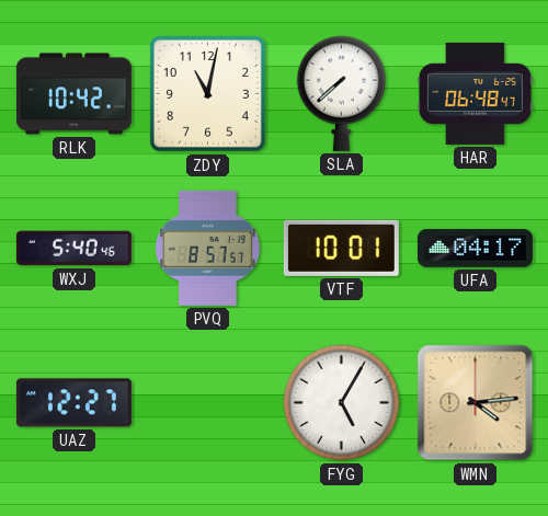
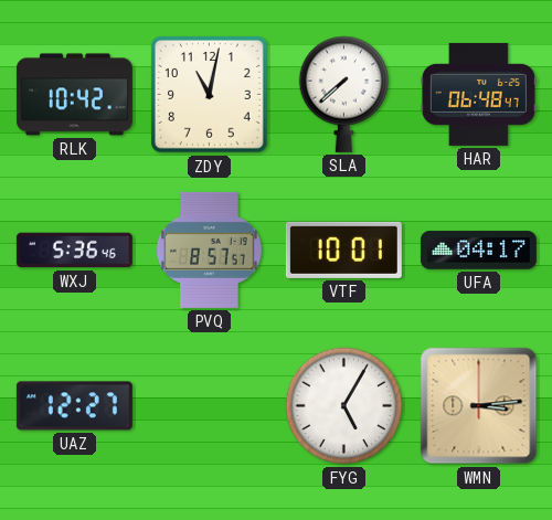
WXJ: 5:40 -> 5:36
WMN: 4:14 -> 3:14
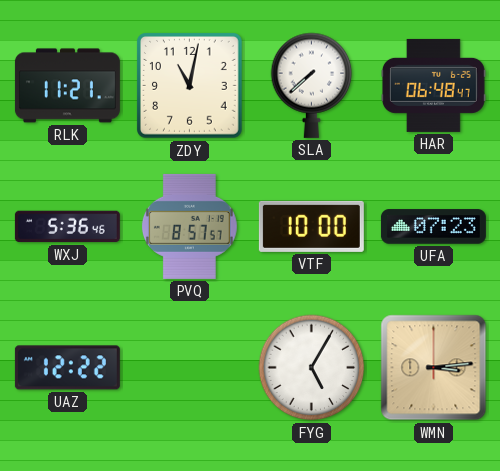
RLK: 10:42 -> 11:21
VTF: 10:01 -> 10:00
UFA: 04:17 -> 07:23
UAZ: 12:27 -> 12:22
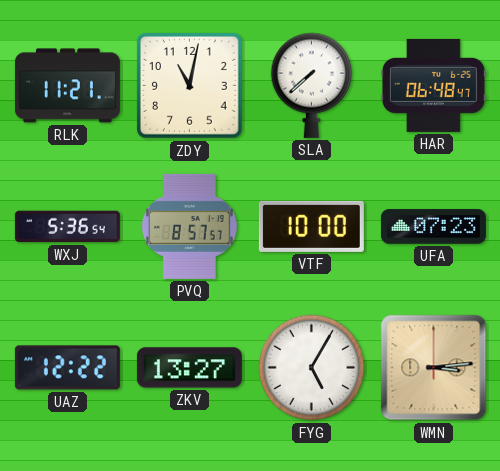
WXJ: 5:36:46 -> 5:36:54
ZKV: none -> 13:27
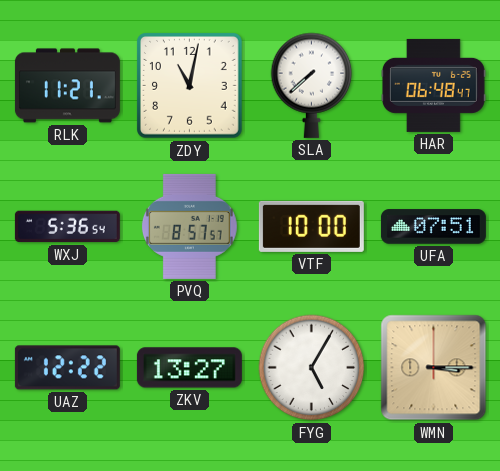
UFA: 07:23 -> 07:51
WMN: 3:14 -> 3:15
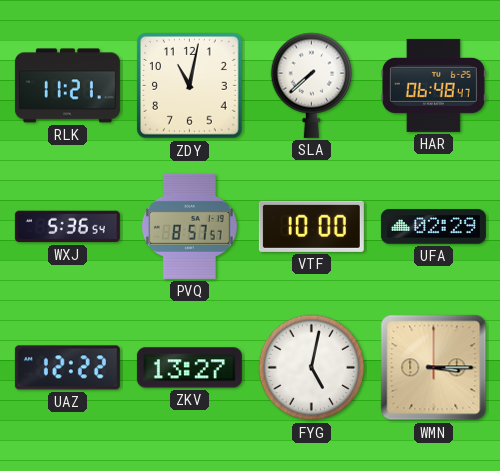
UFA: 07:51 -> 02:29
FYG: 5:05 -> 5:02
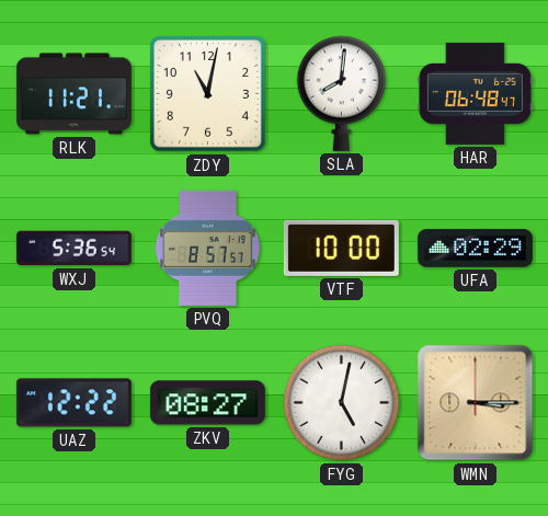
SLA: 7:38 -> 8:01
ZKV: 13:27 -> 08:27
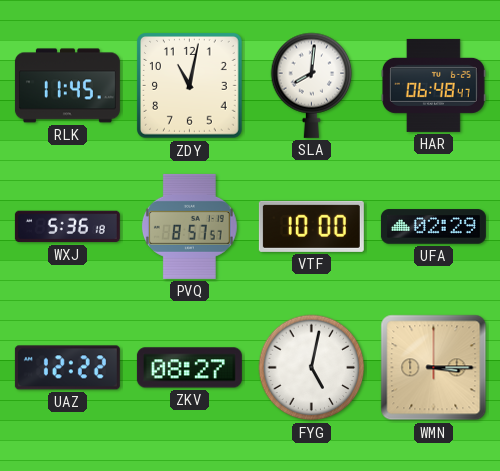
RLK: 11:21 -> 11:45
WXJ: 5:36:54 -> 5:36:18
